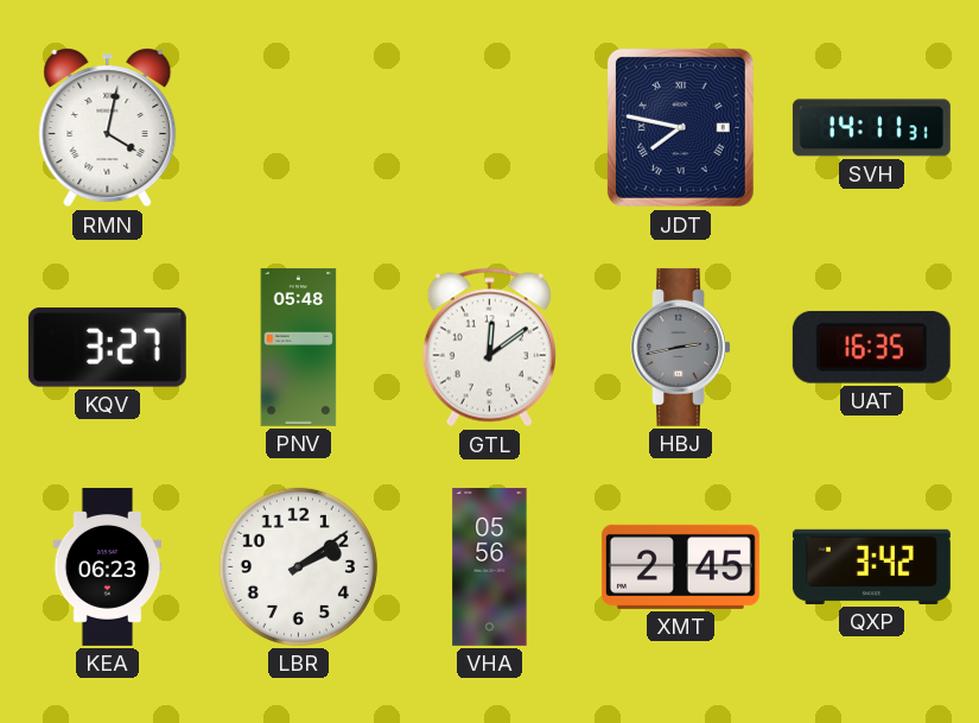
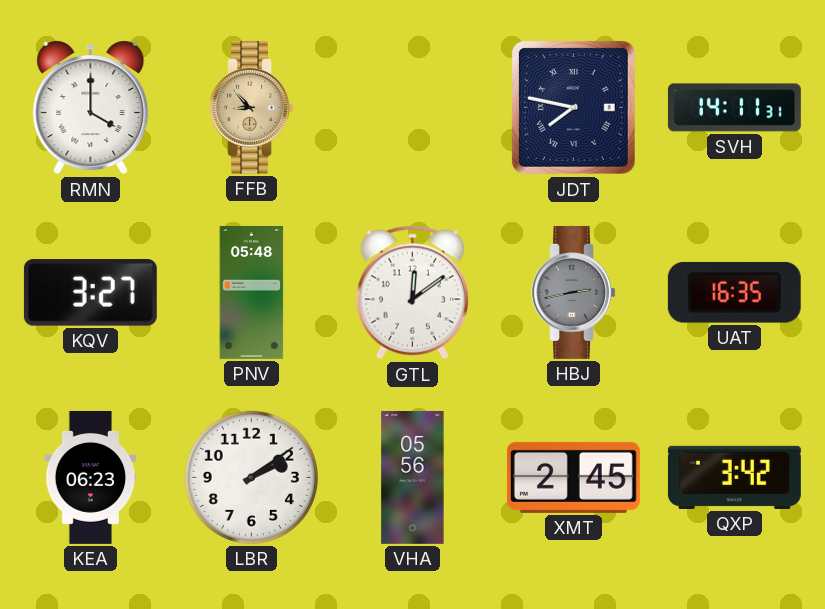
RMN: 4:02 -> 4:00
FFB: none -> 8:53
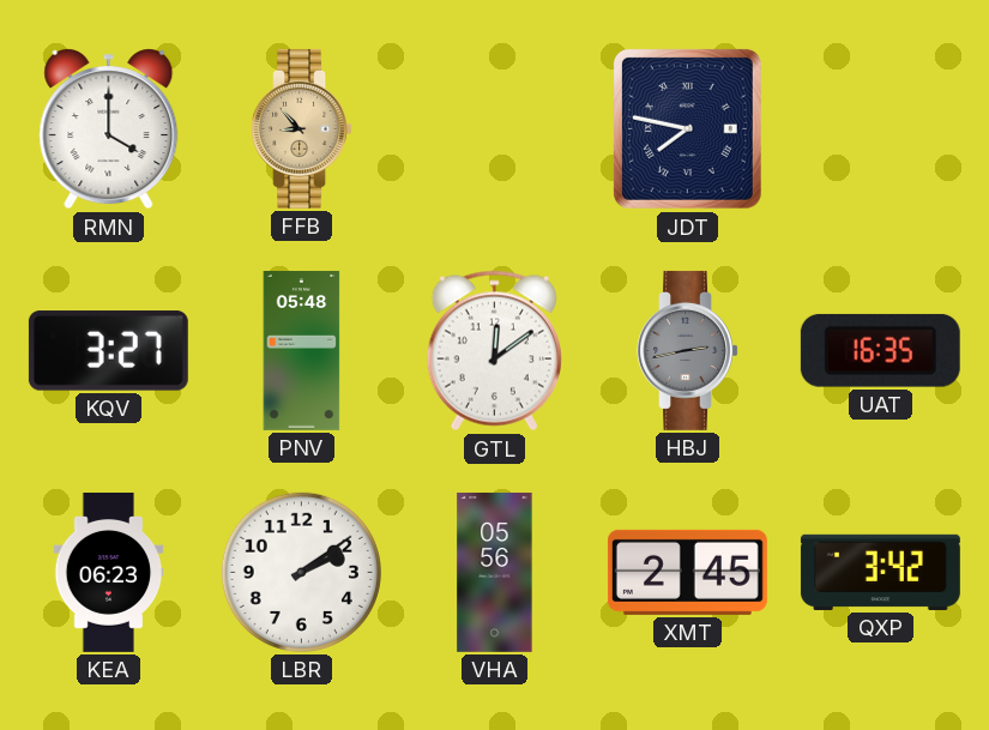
SVH: 14:11 -> none
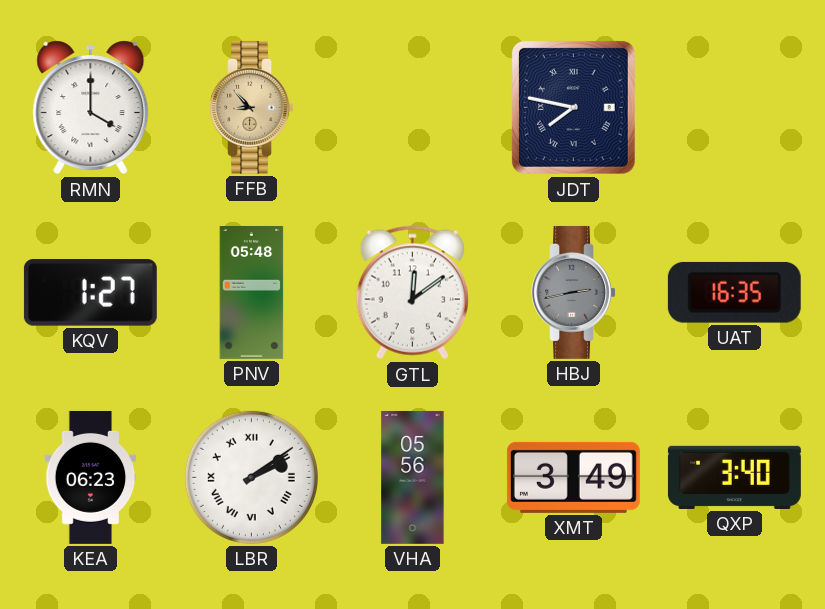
KQV: 3:27 -> 1:27
LBR numerals: Arabic -> Roman
XMT: 2:45 -> 3:49
QXP: 3:42 -> 3:40
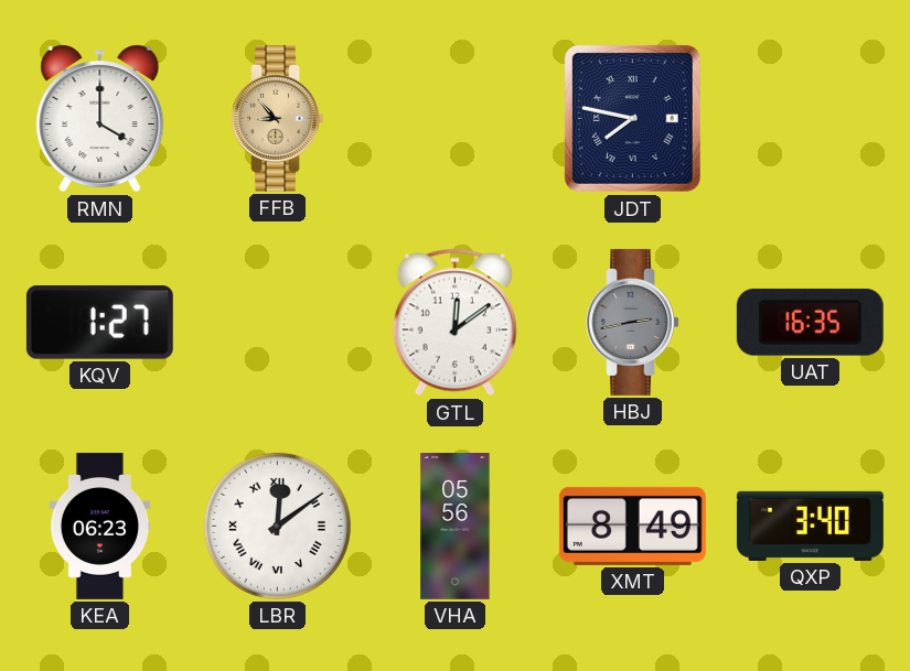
PNV: 05:48 -> none
LBR: 2:09 -> 12:09
XMT: 3:49 -> 8:49
